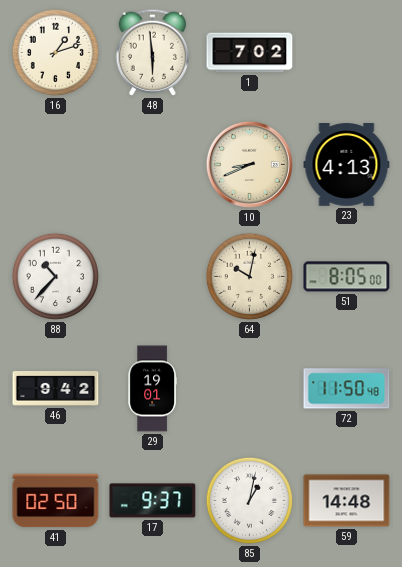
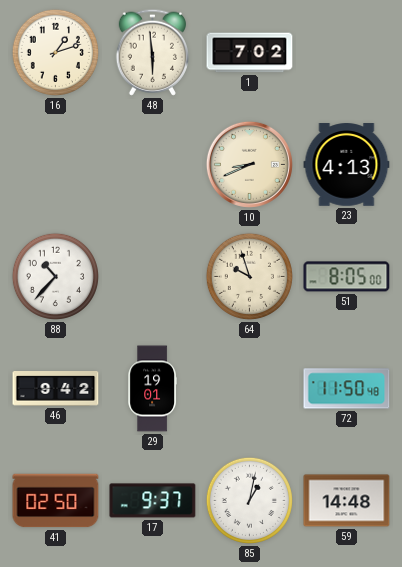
64: 10:02 -> 9:57
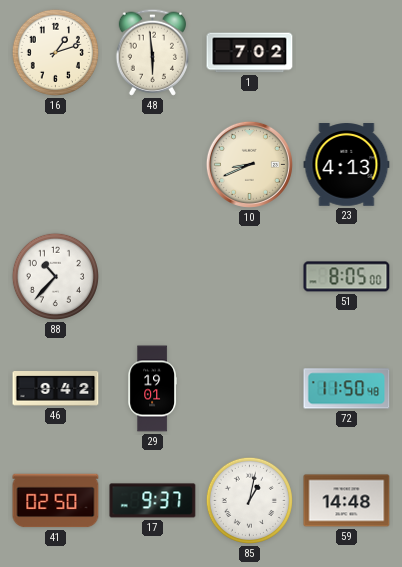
64: 9:57 -> none
